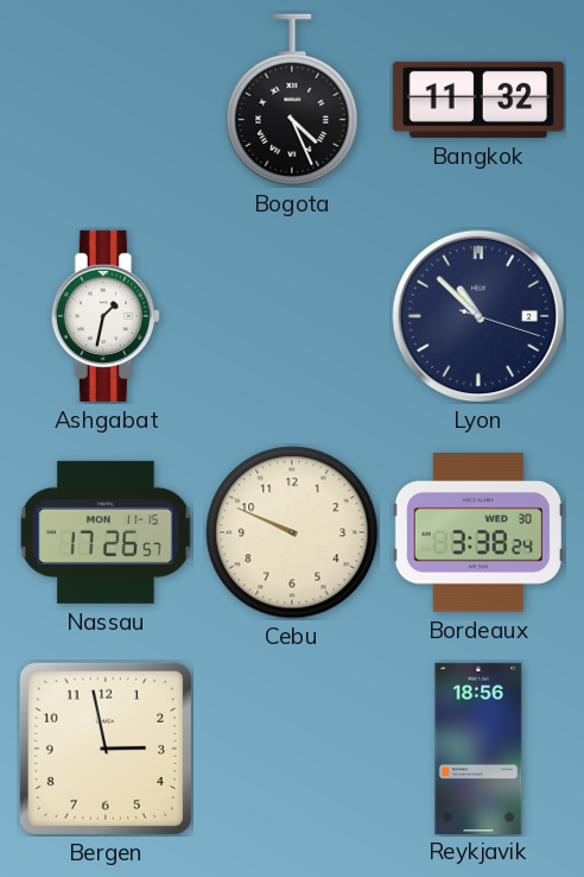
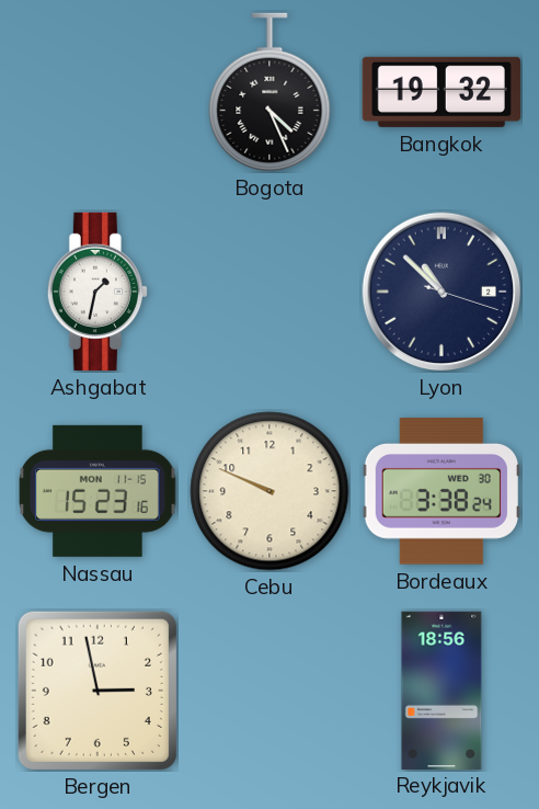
Bangkok: 11:32 -> 19:32
Nassau: 17:26 -> 15:23
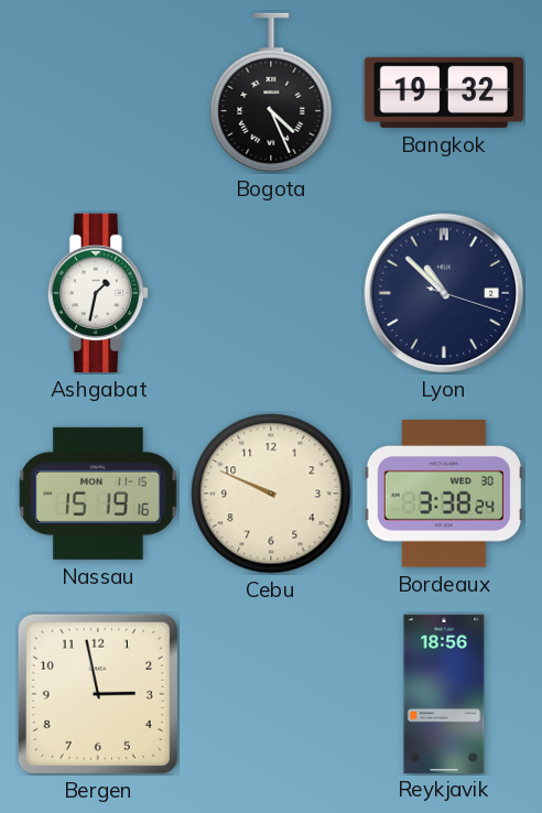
Nassau: 15:23 -> 15:19
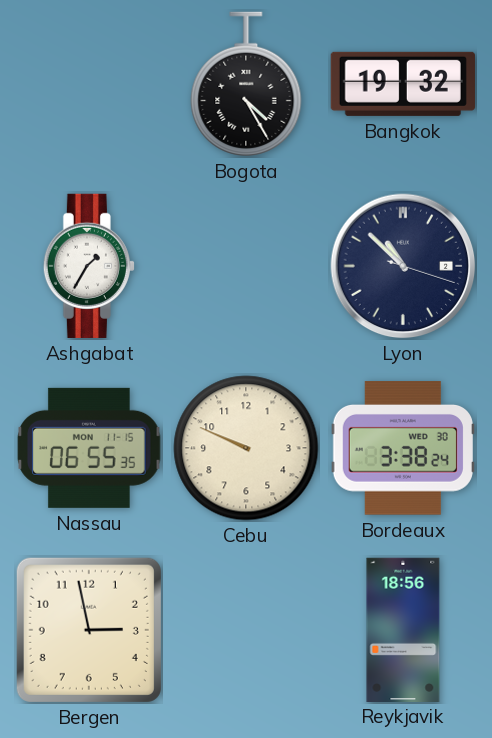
Bogota: 4:26 -> 4:25
Ashgabat: 1:32 -> 1:35
Nassau: 15:19 -> 06:55
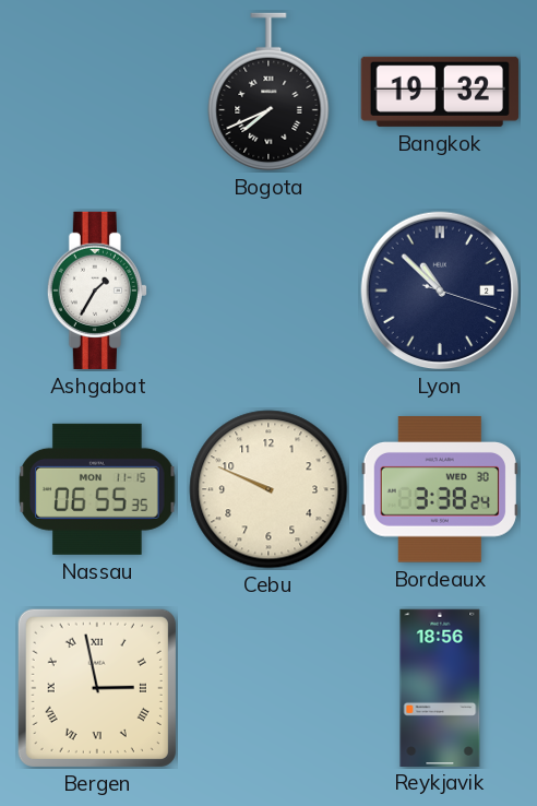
Bogota: 4:25 -> 7:41
Bergen numerals: Arabic -> Roman
